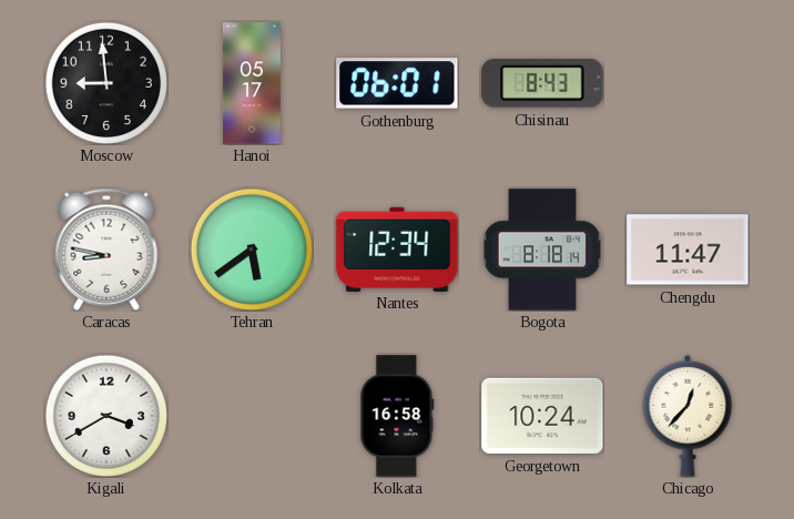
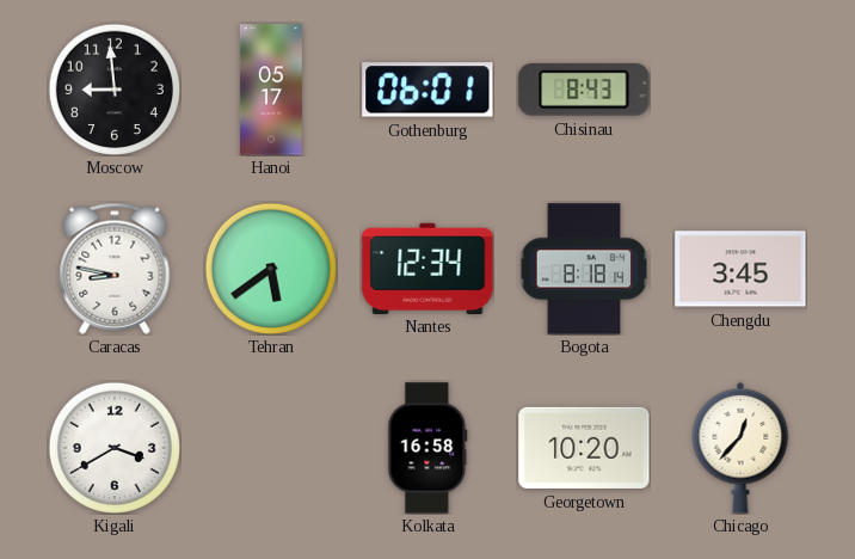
Chengdu: 11:47 -> 3:45
Georgetown: 10:24 -> 10:20
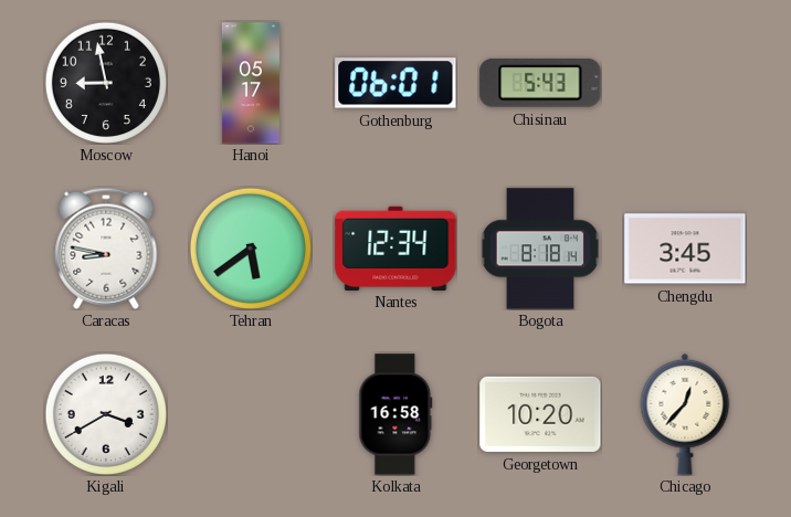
Moscow: 8:59 -> 8:58
Chisinau: 8:43 -> 5:43
